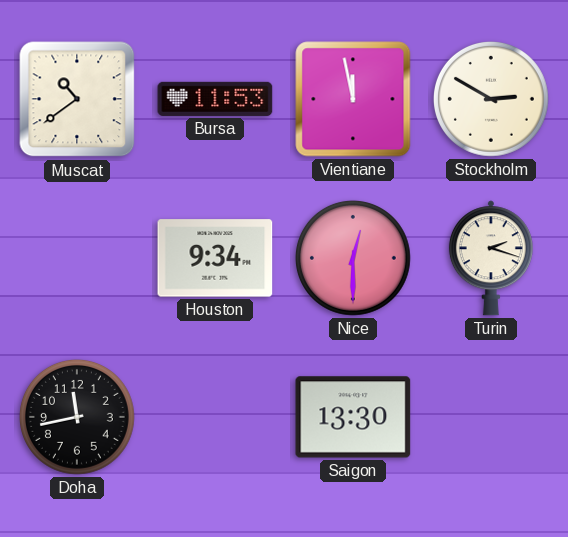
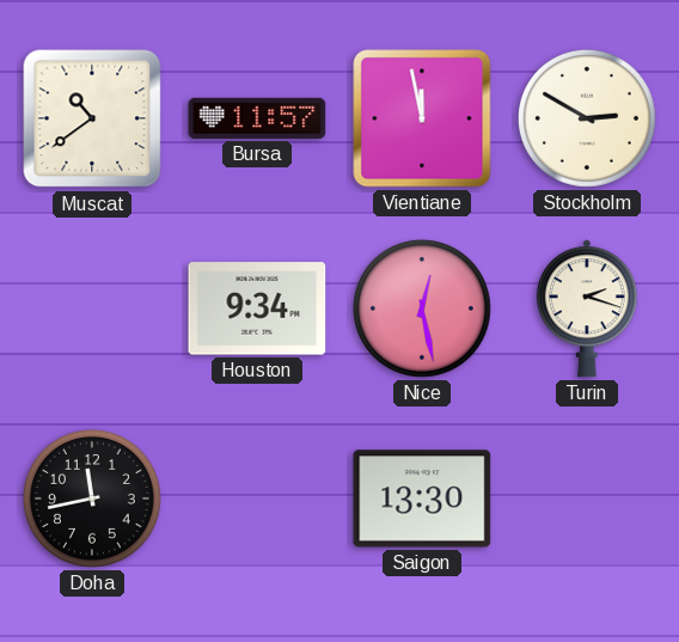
Bursa: 11:53 -> 11:57
Nice: 12:30 -> 12:28
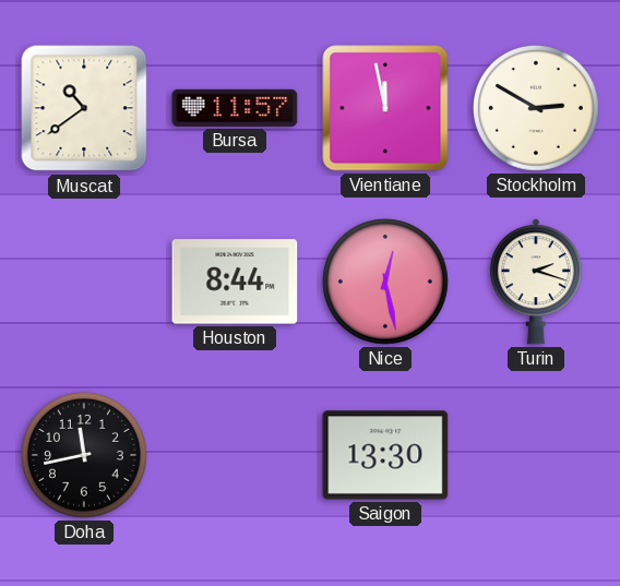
Houston: 9:34 -> 8:44
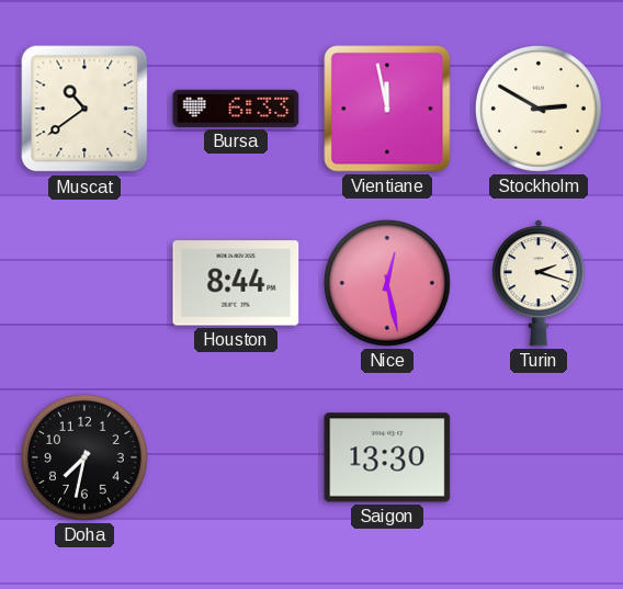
Bursa: 11:57 -> 6:33
Doha: 11:43 -> 7:32
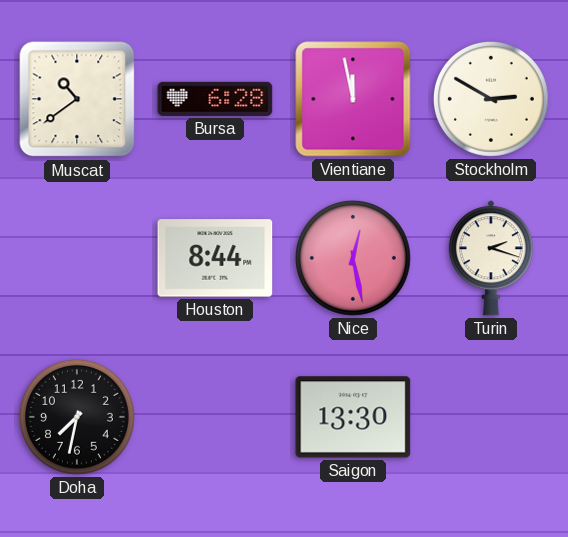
Bursa: 6:33 -> 6:28
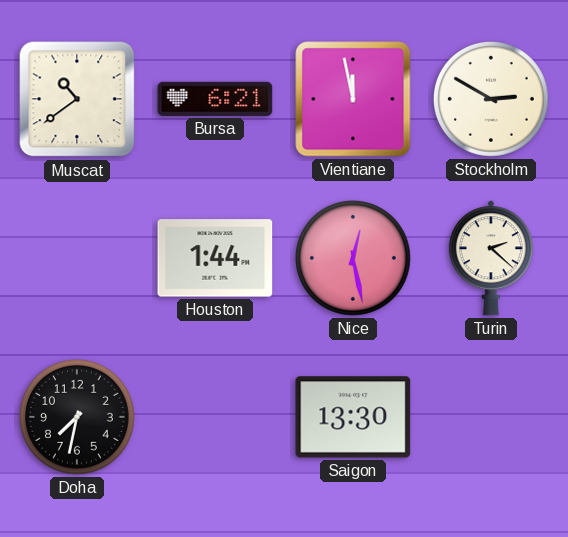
Bursa: 6:28 -> 6:21
Houston: 8:44 -> 1:44
Turin: 2:18 -> 2:22
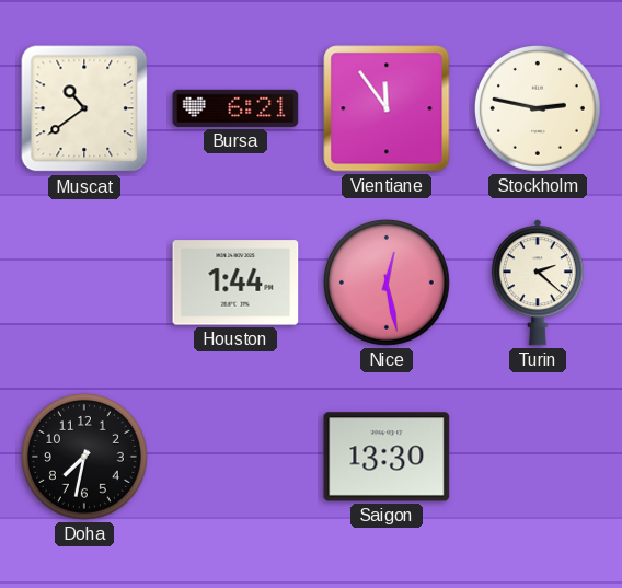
Vientiane: 11:58 -> 11:54
Stockholm: 2:50 -> 2:47
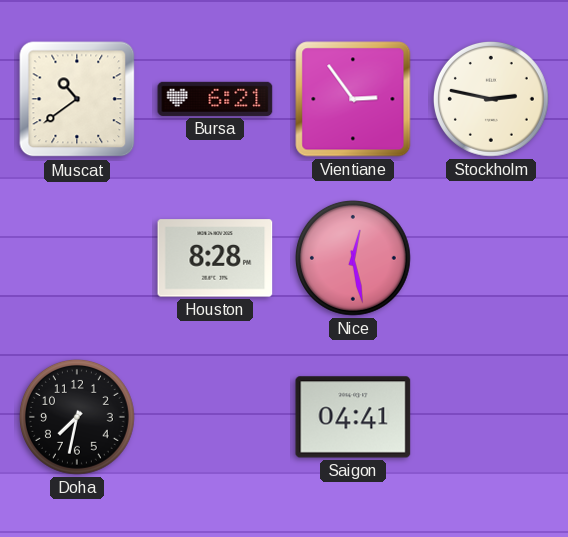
Vientiane: 11:54 -> 2:54
Houston: 1:44 -> 8:28
Turin: 2:22 -> none
Saigon: 13:30 -> 04:41
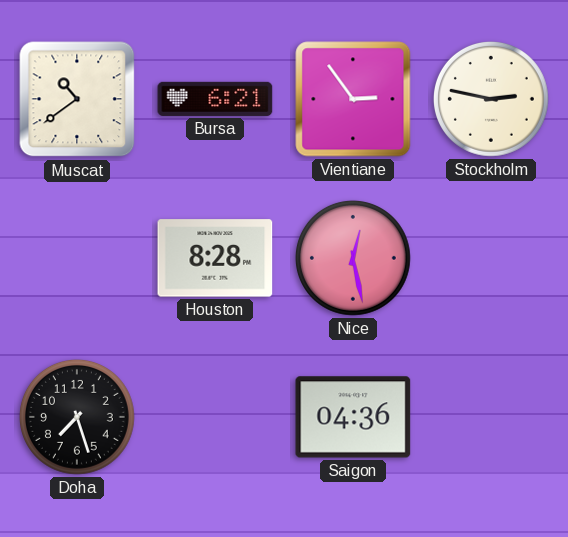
Doha: 7:32 -> 7:27
Saigon: 04:41 -> 04:36
